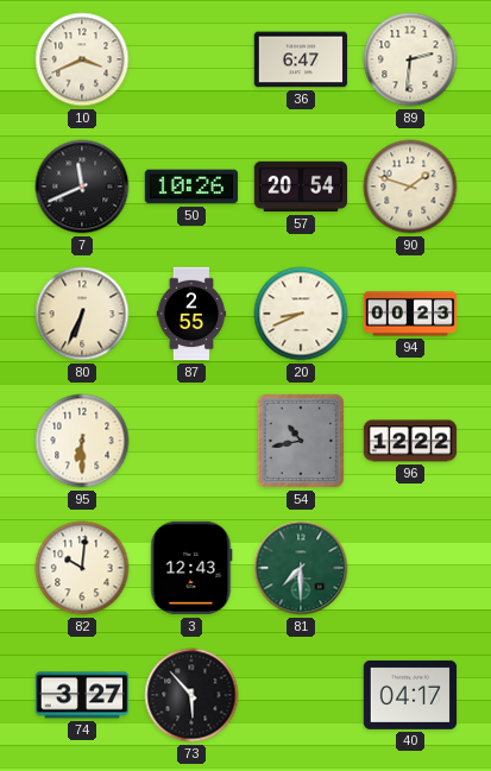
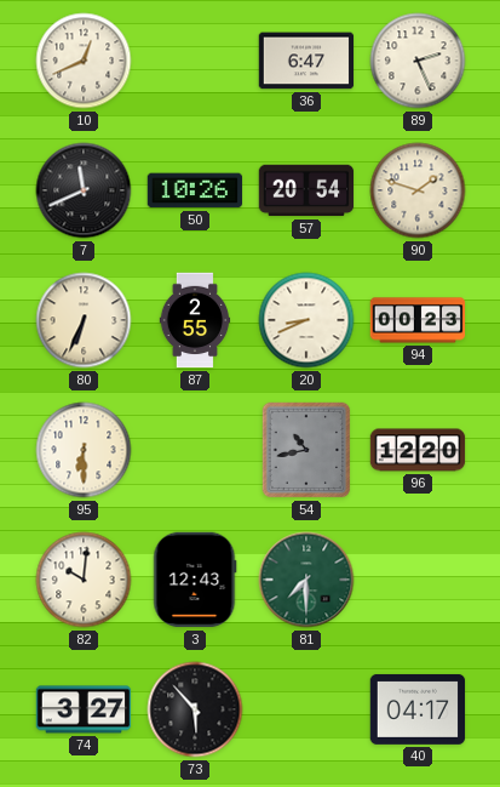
10: 3:41 -> 12:41
89: 2:31 -> 2:26
96: 12:22 -> 12:20
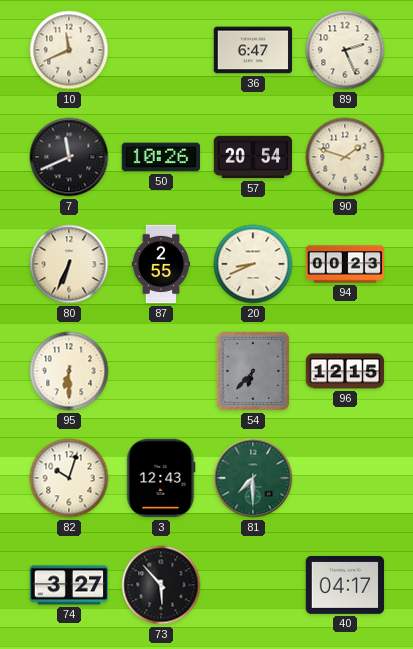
10: 12:41 -> 11:41
54: 10:43 -> 6:37
96: 12:20 -> 12:15
82: 10:01 -> 10:03
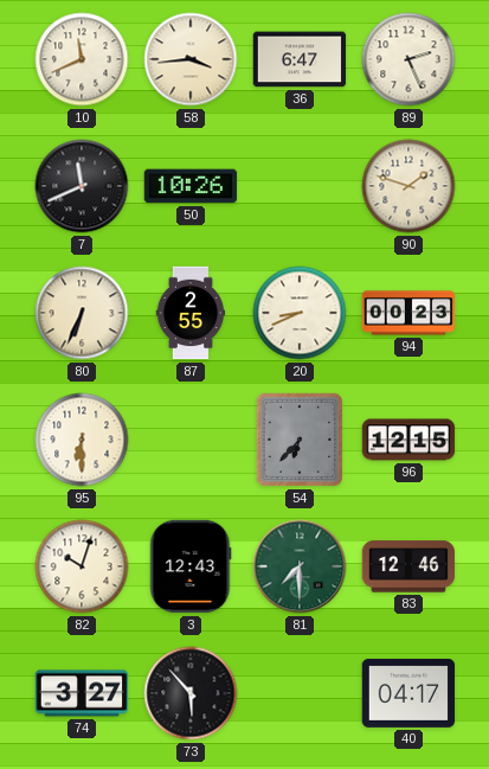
58: none -> 3:44
57: 20:54 -> none
83: none -> 12:46
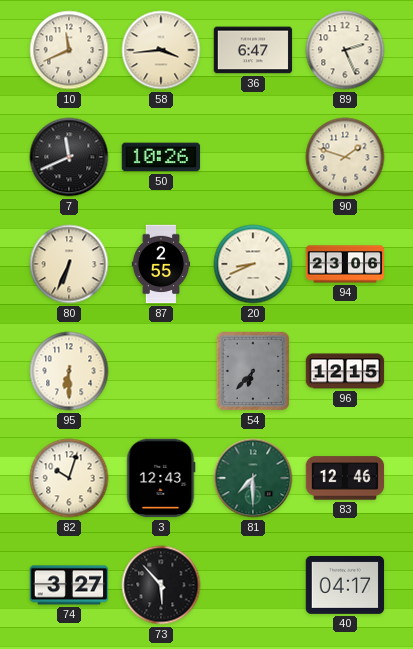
94: 00:23 -> 23:06
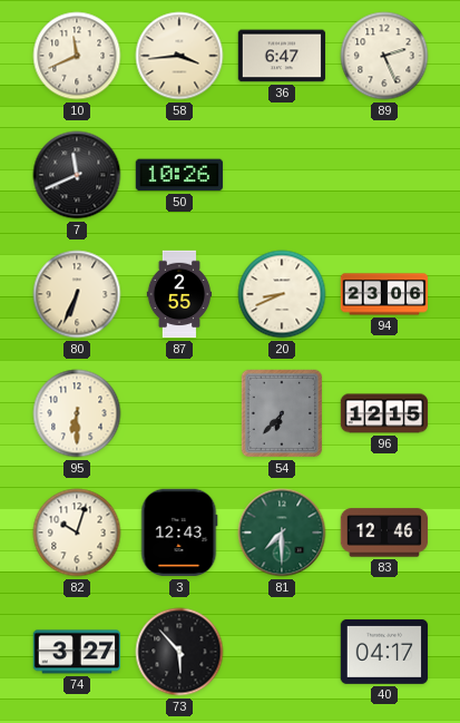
90: 1:48 -> none
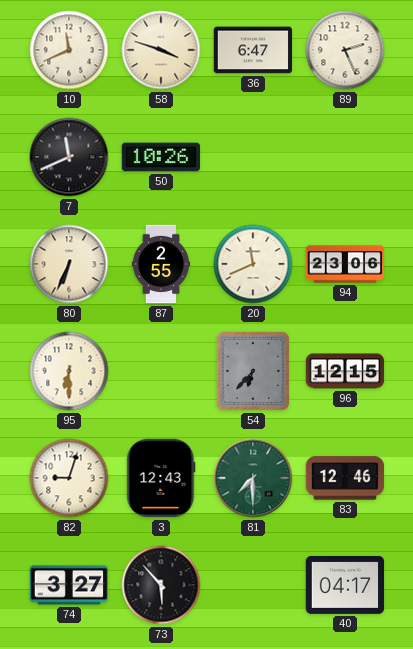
58: 3:44 -> 3:48
20: 8:41 -> 11:41
82: 10:03 -> 9:03
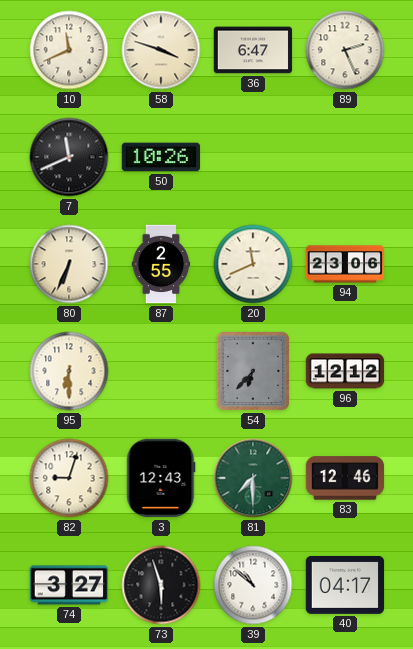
96: 12:15 -> 12:12
73: 5:53 -> 5:57
39: none -> 10:52
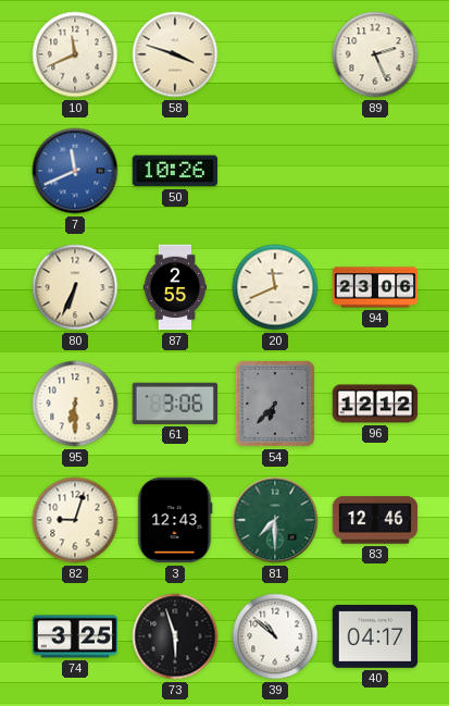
36: 6:47 -> none
7 dial: black -> blue
61: none -> 3:06
74: 3:27 -> 3:25
